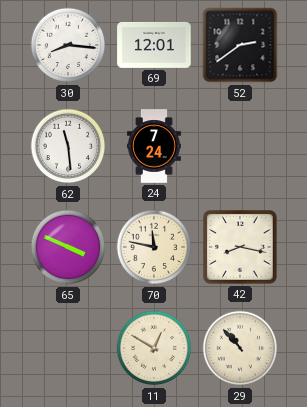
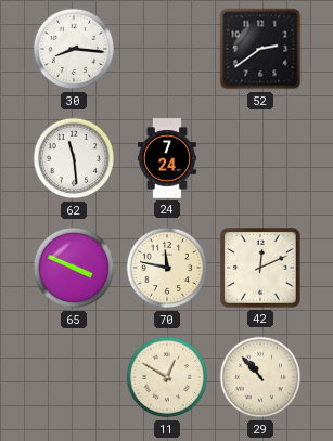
69: 12:01 -> none
42: 8:17 -> 12:11
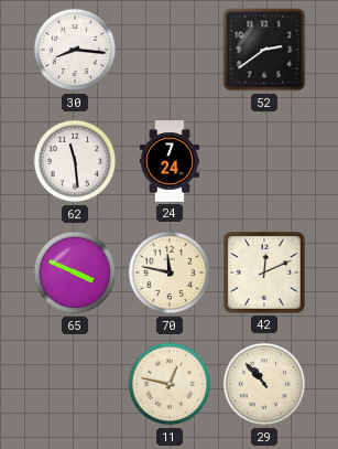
11: 12:50 -> 12:47
